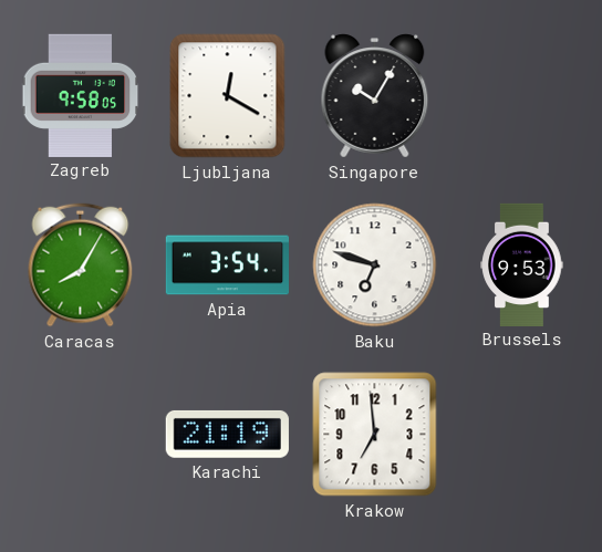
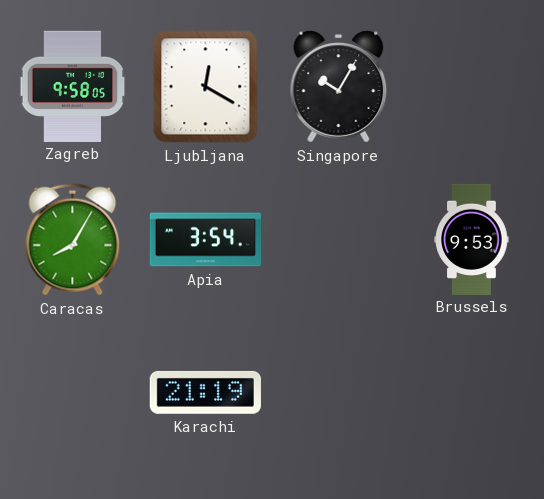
Baku: 6:48 -> none
Krakow: 6:59 -> none
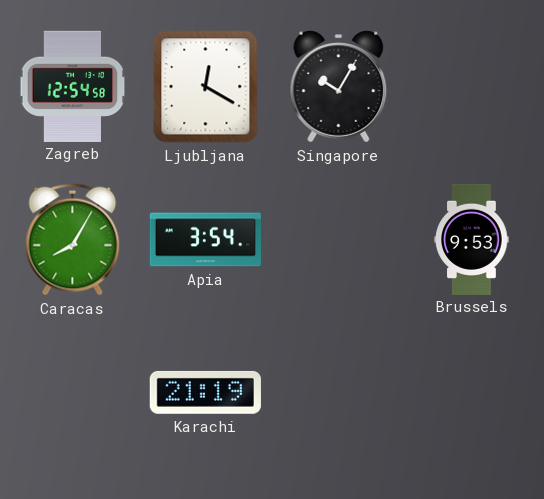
Zagreb: 9:58 -> 12:54
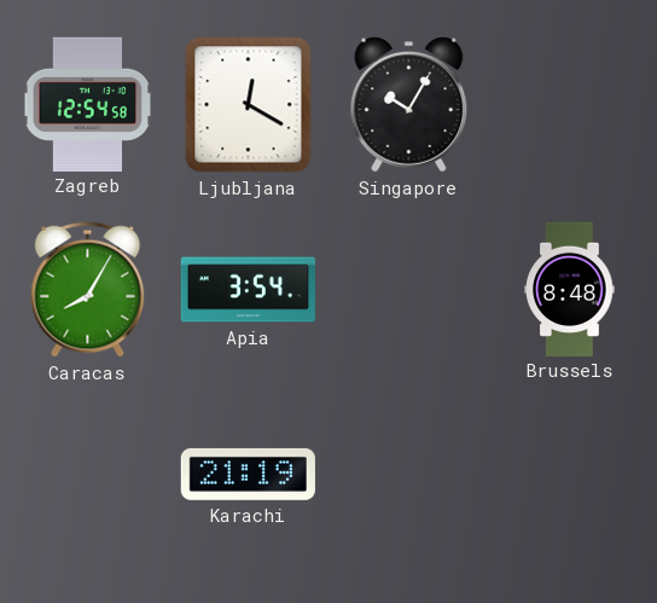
Brussels: 9:53 -> 8:48
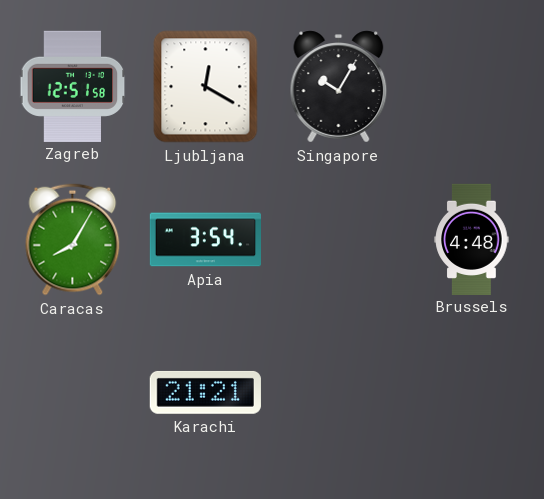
Zagreb: 12:54 -> 12:51
Brussels: 8:48 -> 4:48
Karachi: 21:19 -> 21:21
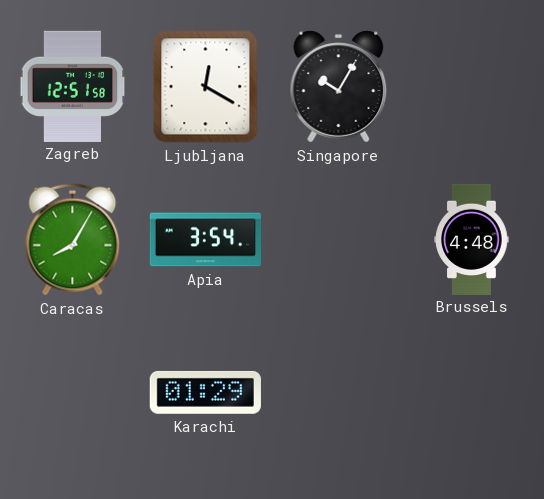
Karachi: 21:21 -> 01:29
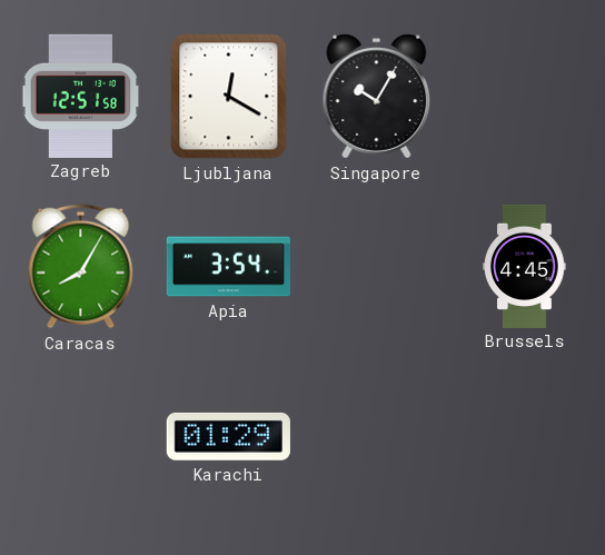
Brussels: 4:48 -> 4:45
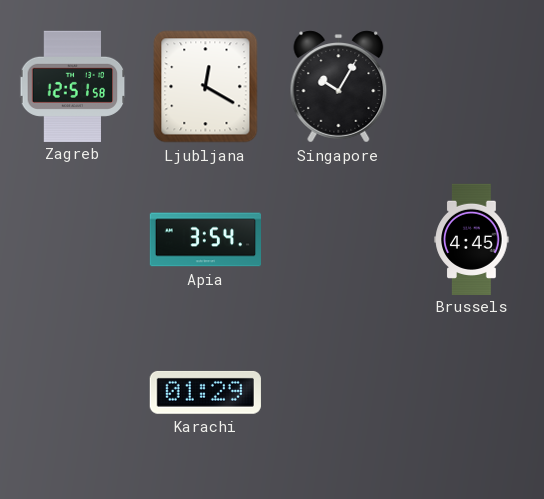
Caracas: 8:05 -> none
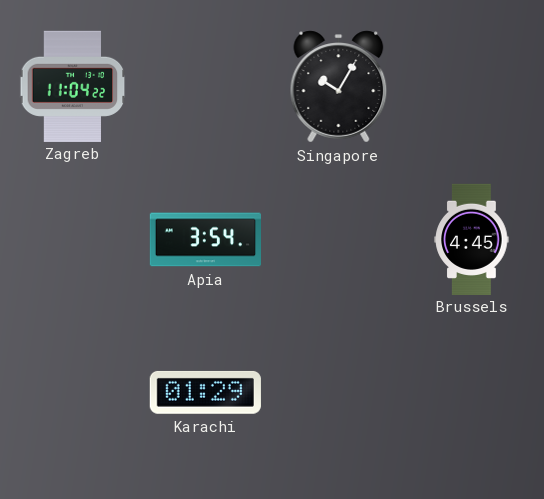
Zagreb: 12:51 -> 11:04
Ljubljana: 12:20 -> none
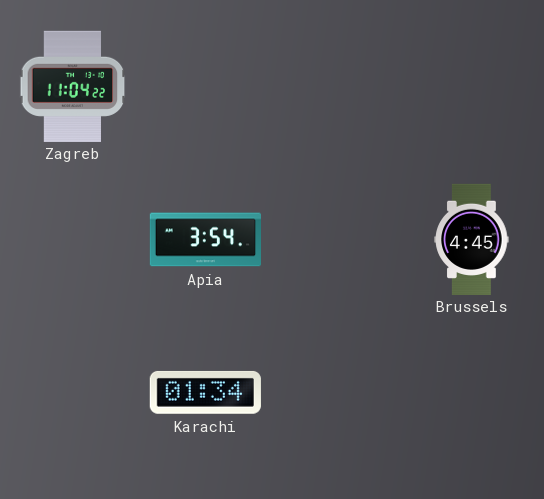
Singapore: 10:05 -> none
Karachi: 01:29 -> 01:34
